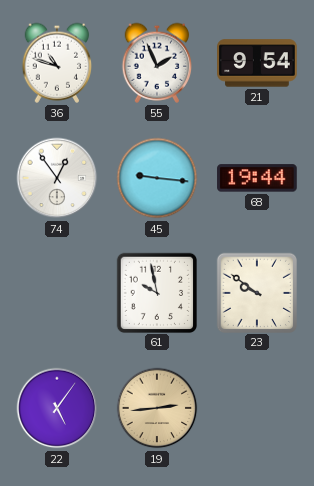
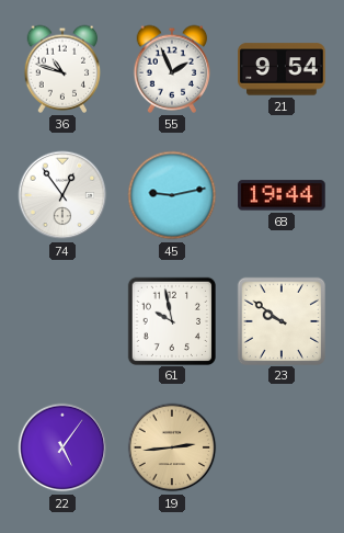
45: 9:16 -> 9:13
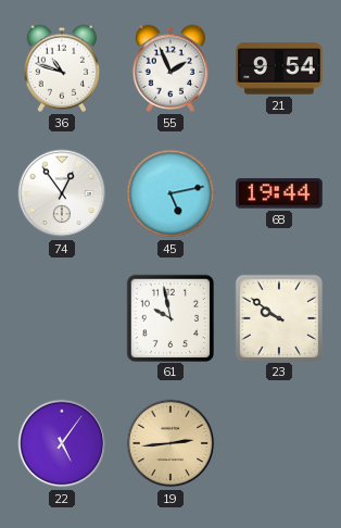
45: 9:13 -> 5:13
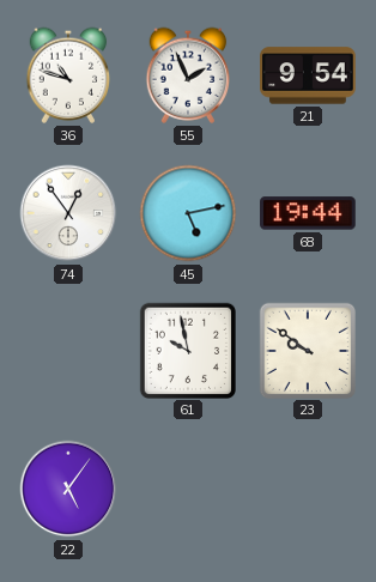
19: 2:44 -> none
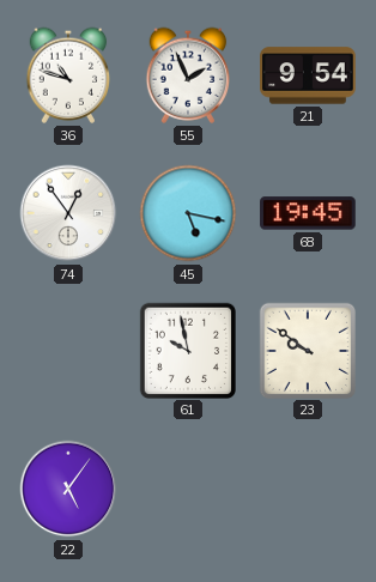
45: 5:13 -> 5:17
68: 19:44 -> 19:45
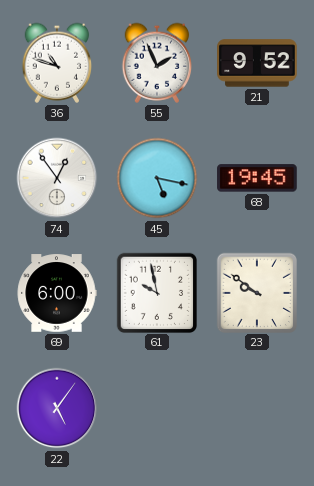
21: 9:54 -> 9:52
69: none -> 6:00
